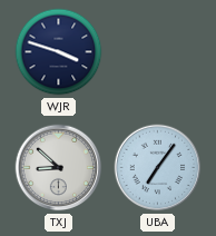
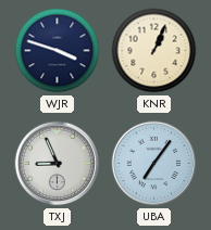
KNR: none -> 1:04
TXJ: 8:52 -> 8:56
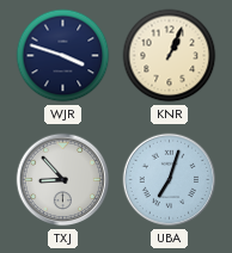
TXJ: 8:56 -> 8:53
UBA: 7:06 -> 7:03
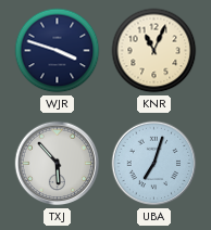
KNR: 1:04 -> 11:04
TXJ: 8:53 -> 5:53
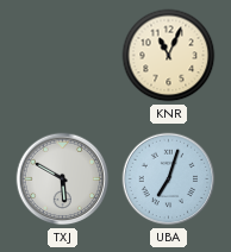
WJR: 3:48 -> none
TXJ: 5:53 -> 5:50
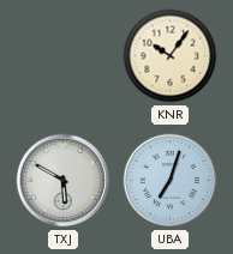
KNR: 11:04 -> 10:06
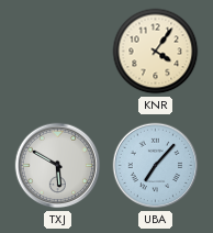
KNR: 10:06 -> 4:06
UBA: 7:03 -> 7:07
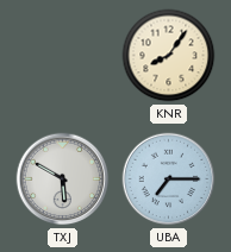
KNR: 4:06 -> 8:06
UBA: 7:07 -> 7:15
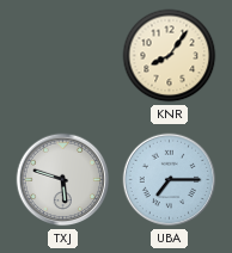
TXJ: 5:50 -> 5:48
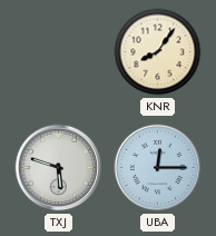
UBA: 7:15 -> 12:15
